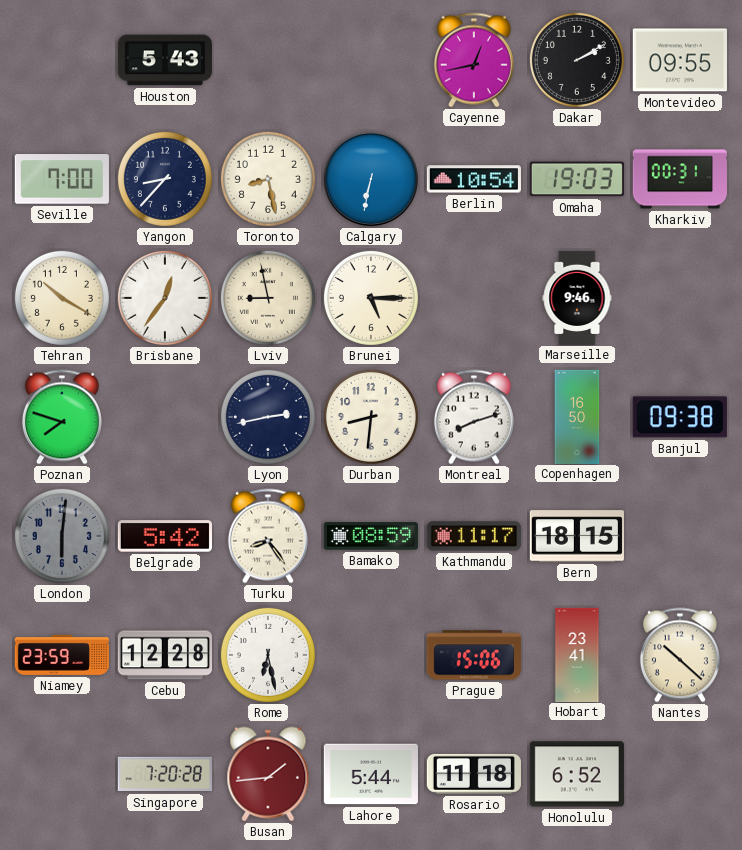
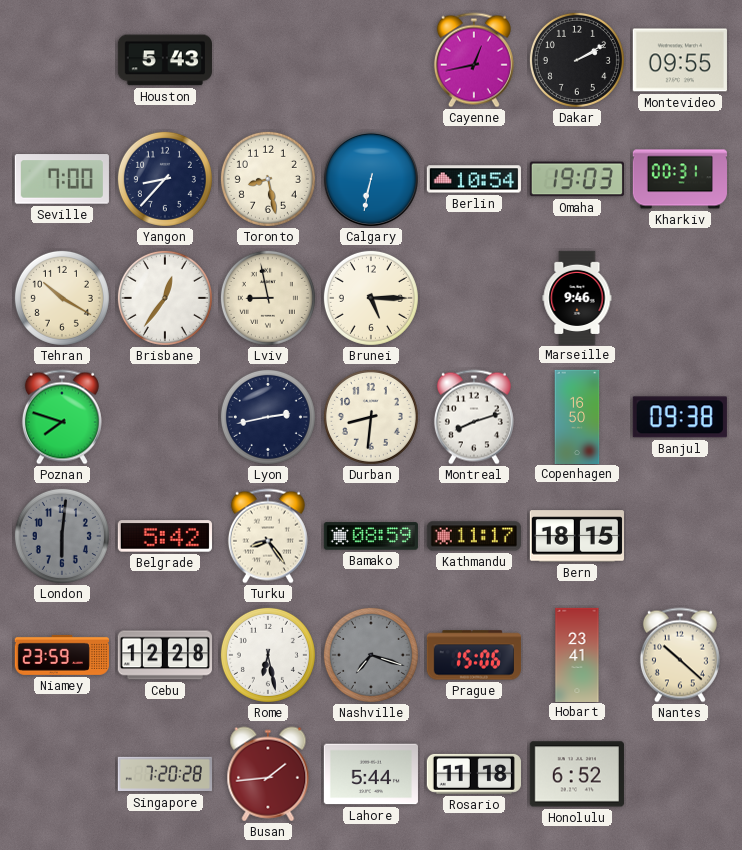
Nashville: none -> 7:18
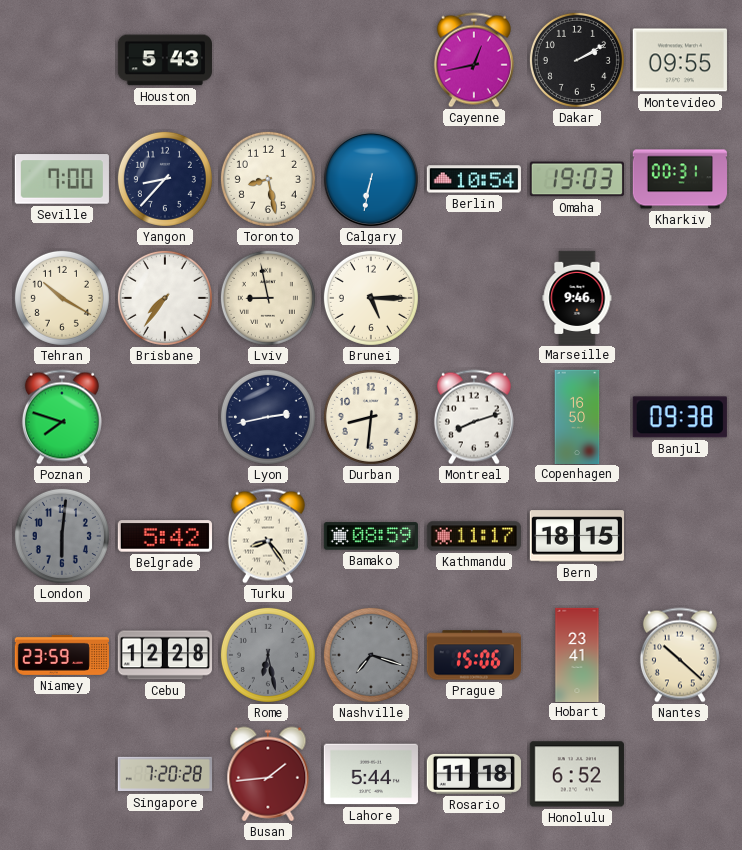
Brisbane: 12:36 -> 7:36
Rome dial: white -> grey
